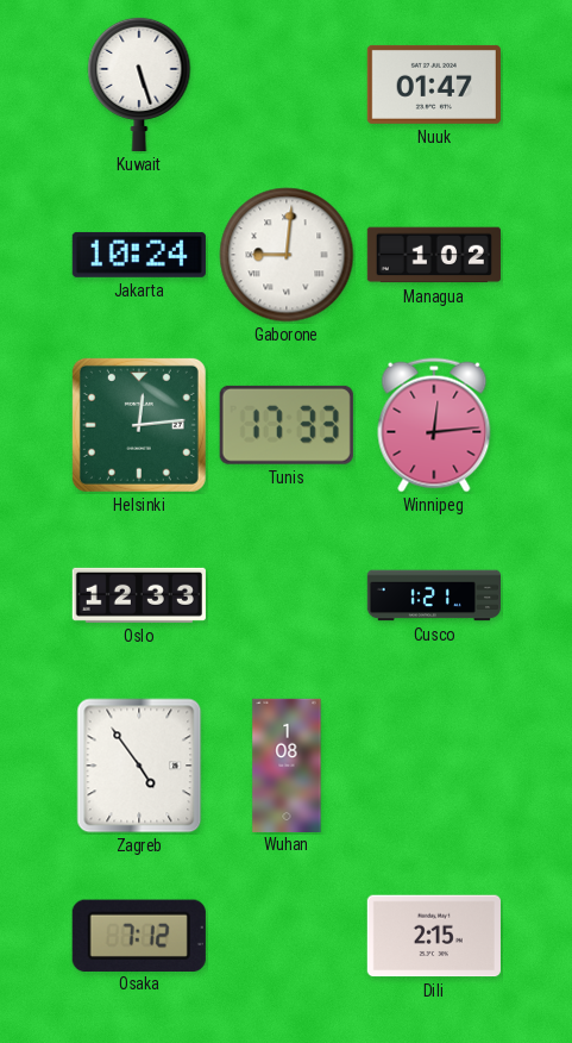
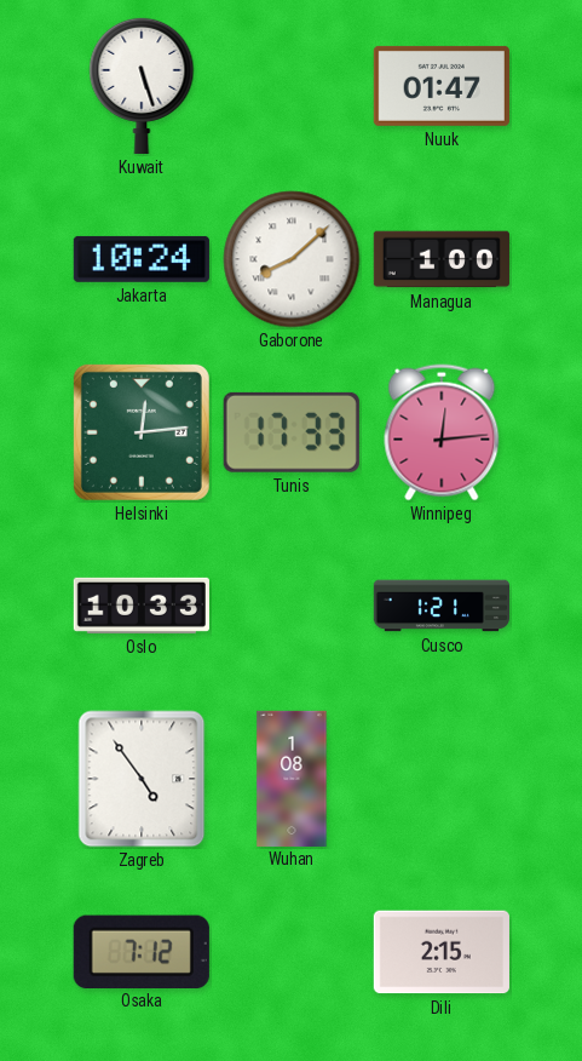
Gaborone: 9:01 -> 8:08
Managua: 1:02 -> 1:00
Oslo: 12:33 -> 10:33
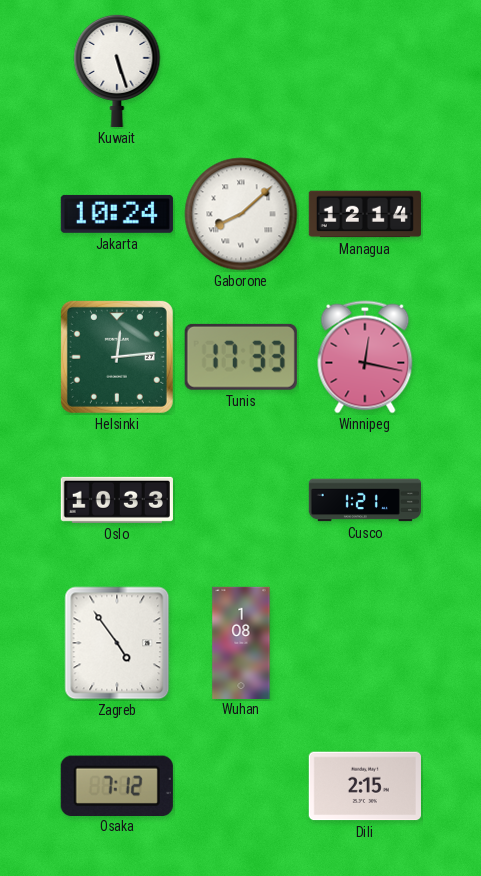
Nuuk: 01:47 -> none
Managua: 1:00 -> 12:14
Winnipeg: 12:14 -> 12:17
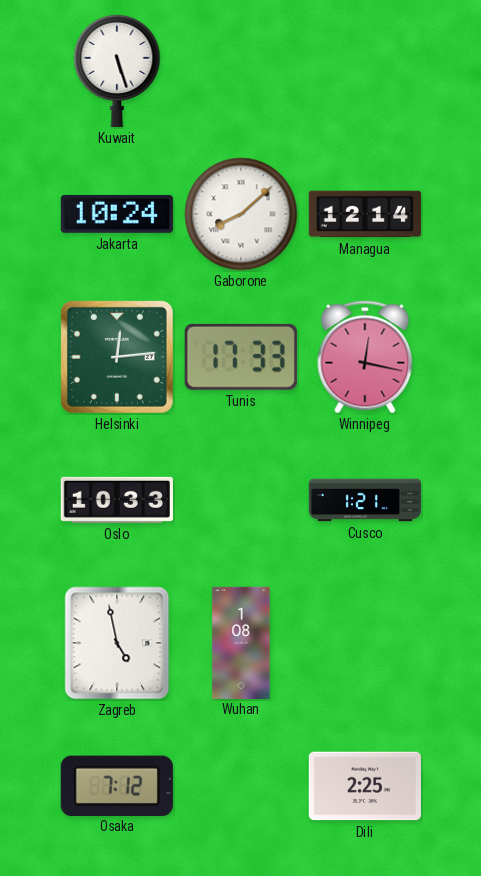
Zagreb: 4:54 -> 4:58
Dili: 2:15 -> 2:25
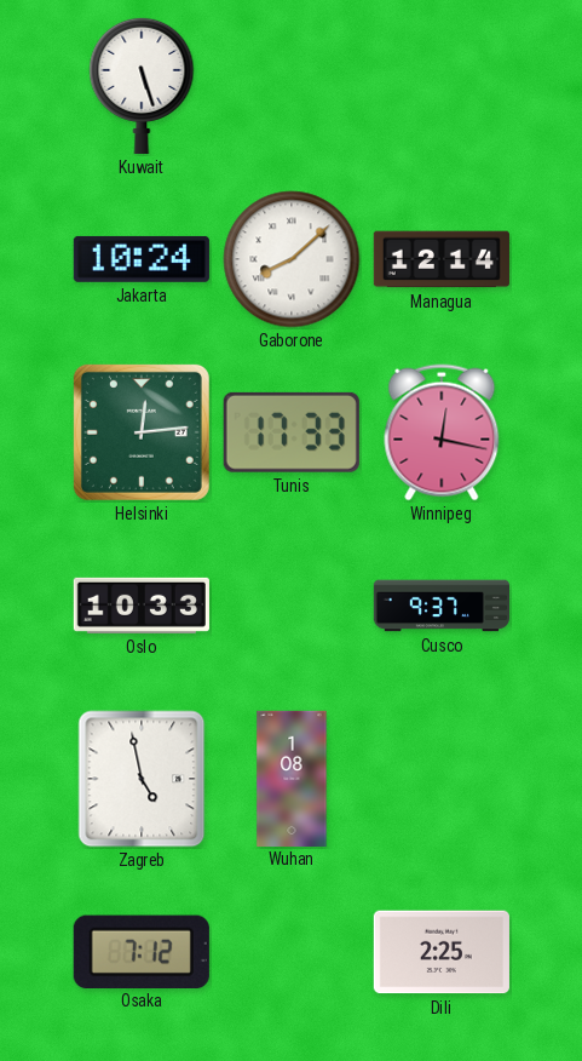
Cusco: 1:21 -> 9:37
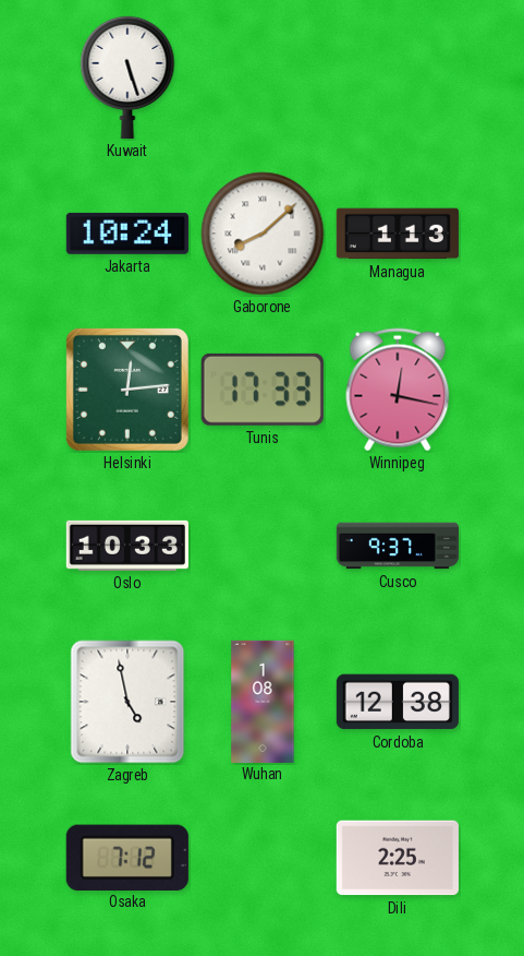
Managua: 12:14 -> 1:13
Cordoba: none -> 12:38
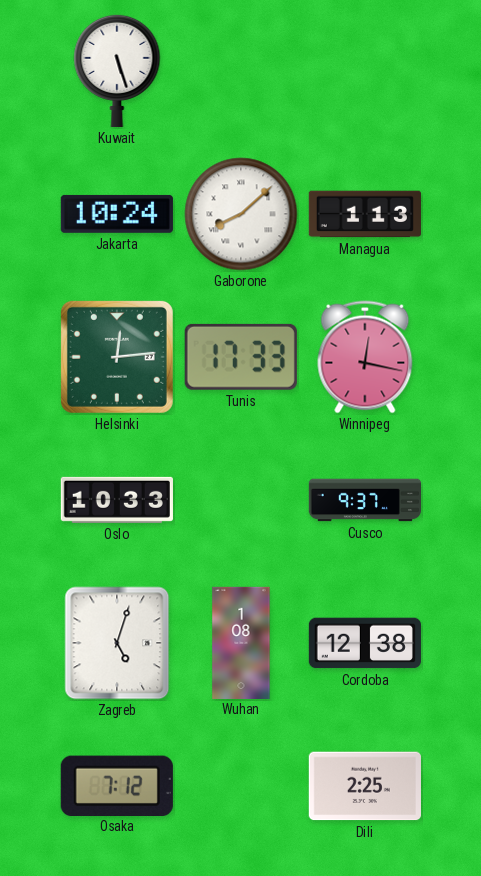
Zagreb: 4:58 -> 5:03
